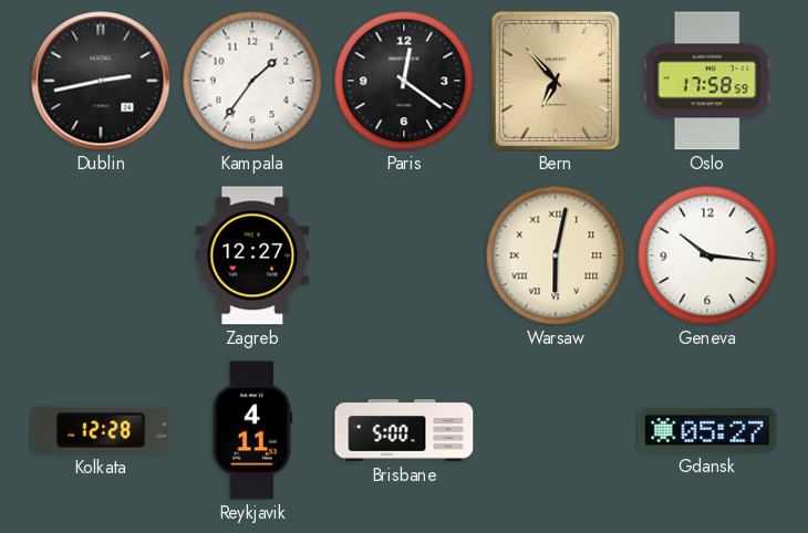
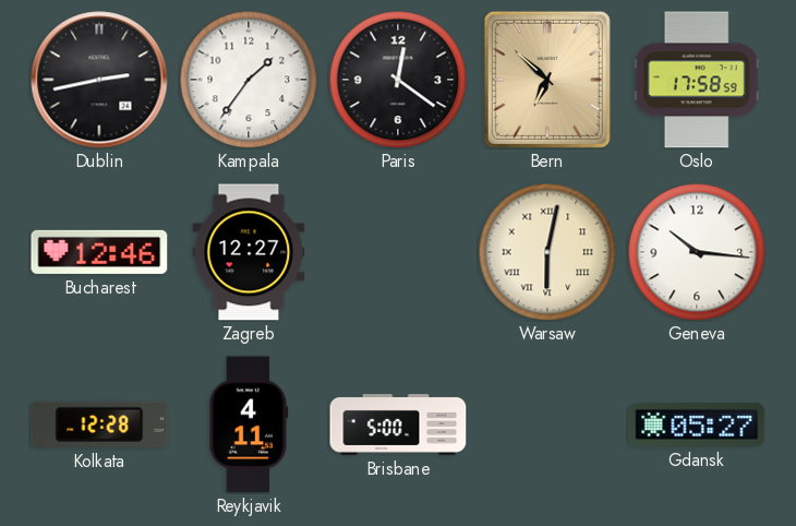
Bern: 6:53 -> 6:52
Bucharest: none -> 12:46
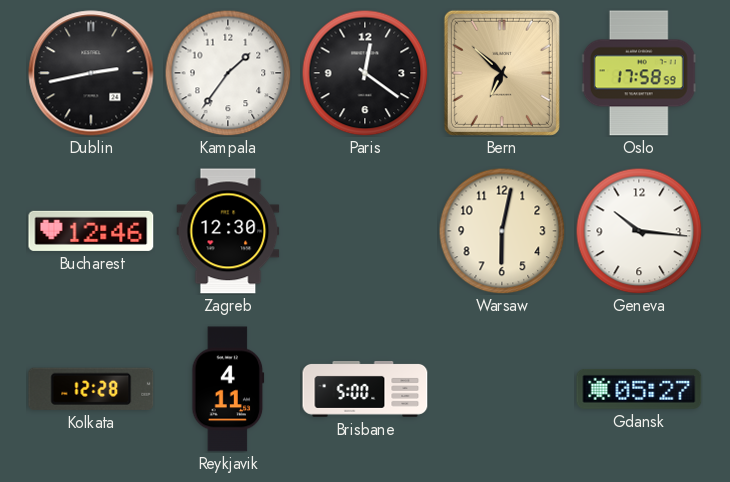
Zagreb: 12:27 -> 12:30
Warsaw numerals: Roman -> Arabic
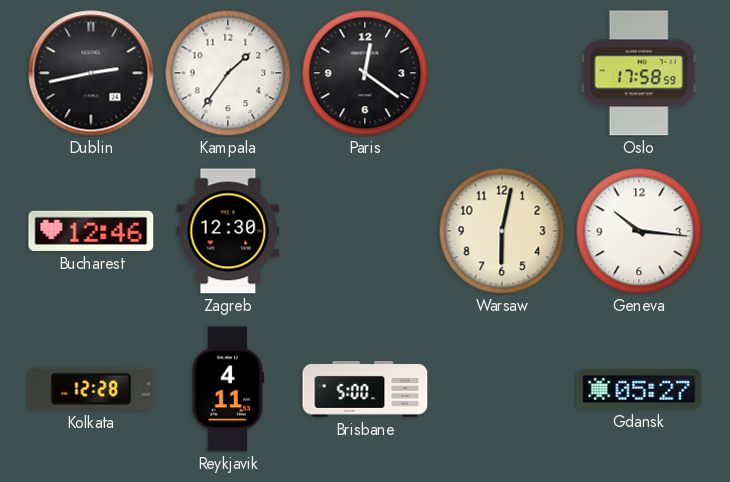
Bern: 6:52 -> none
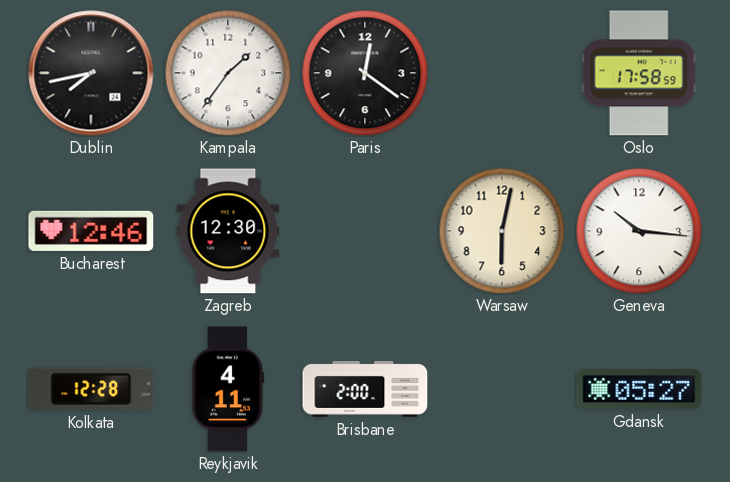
Dublin: 2:43 -> 7:43
Brisbane: 5:00 -> 2:00
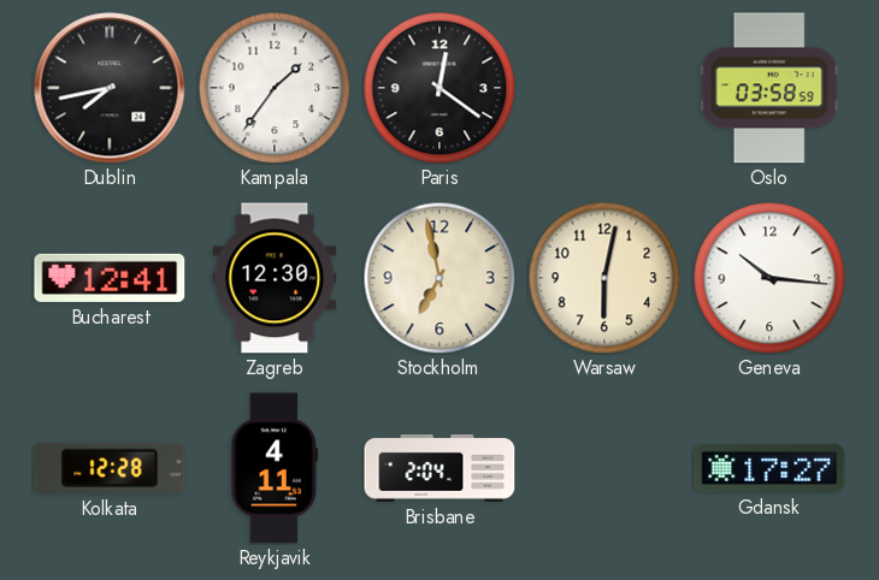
Oslo: 17:58 -> 03:58
Bucharest: 12:46 -> 12:41
Stockholm: none -> 6:58
Brisbane: 2:00 -> 2:04
Gdansk: 05:27 -> 17:27
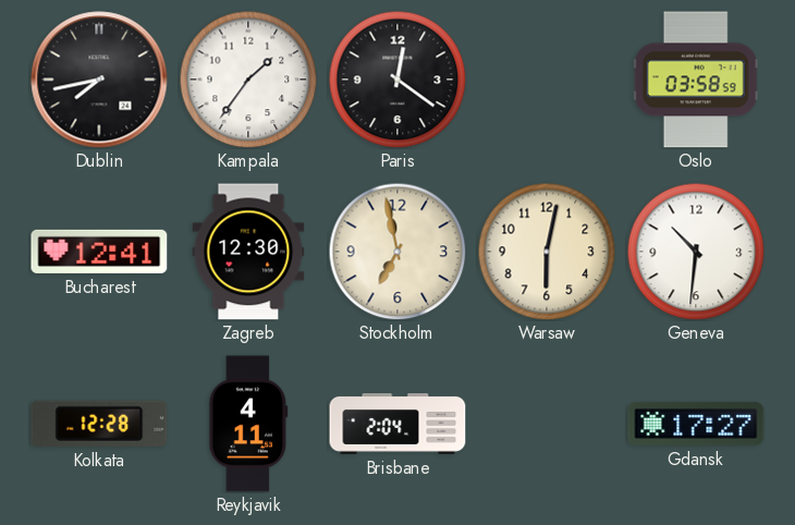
Geneva: 10:16 -> 10:31
